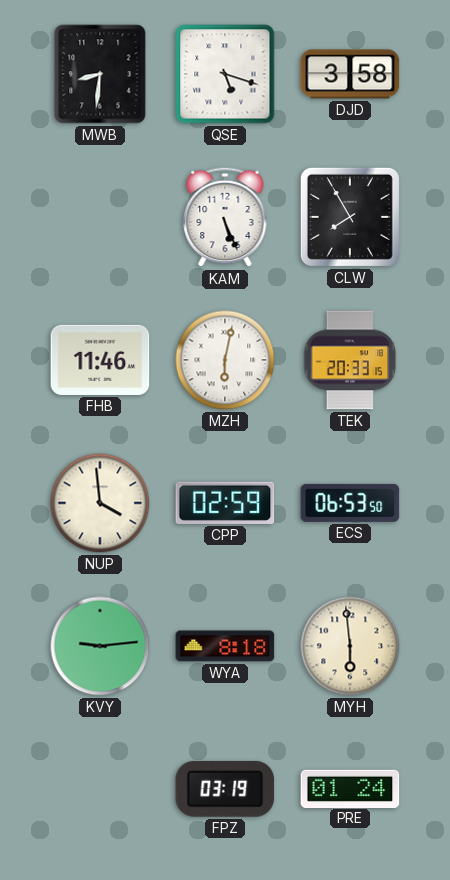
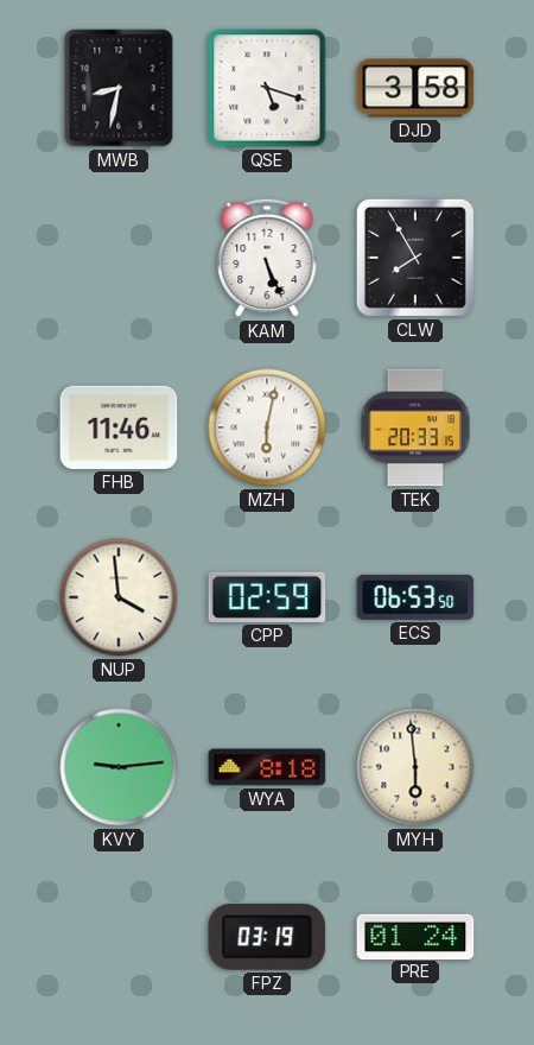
MWB: 8:31 -> 8:32
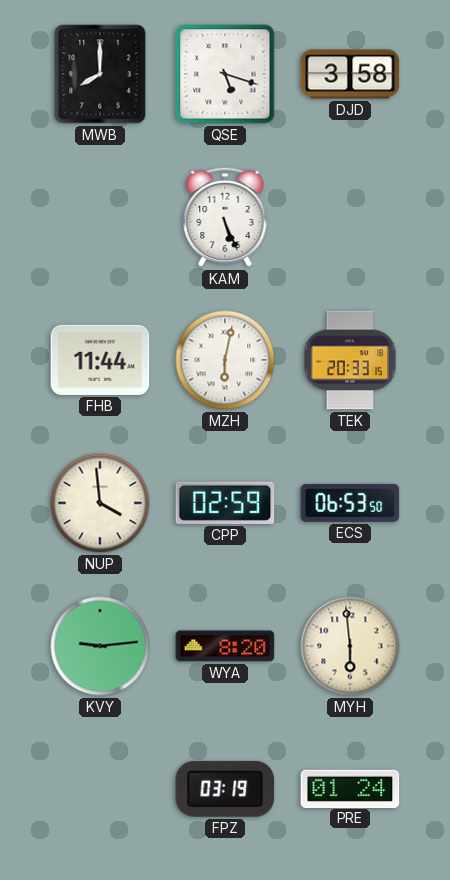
MWB: 8:32 -> 8:00
CLW: 7:55 -> none
FHB: 11:46 -> 11:44
WYA: 8:18 -> 8:20
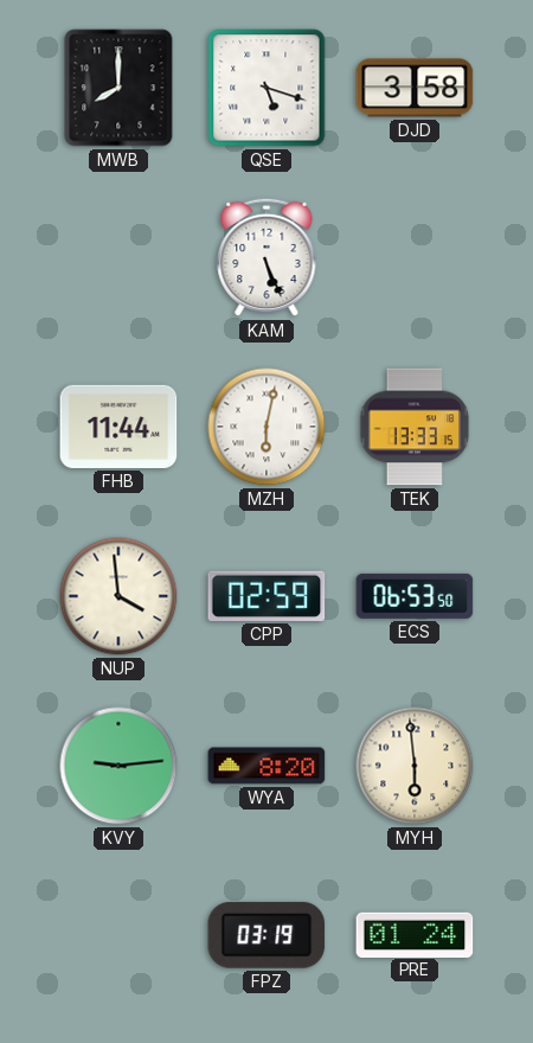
TEK: 20:33 -> 13:33
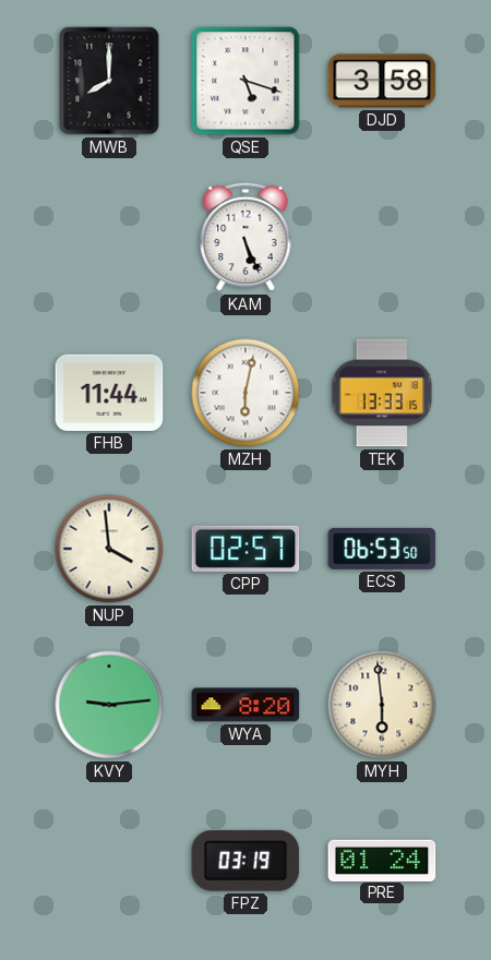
CPP: 02:59 -> 02:57
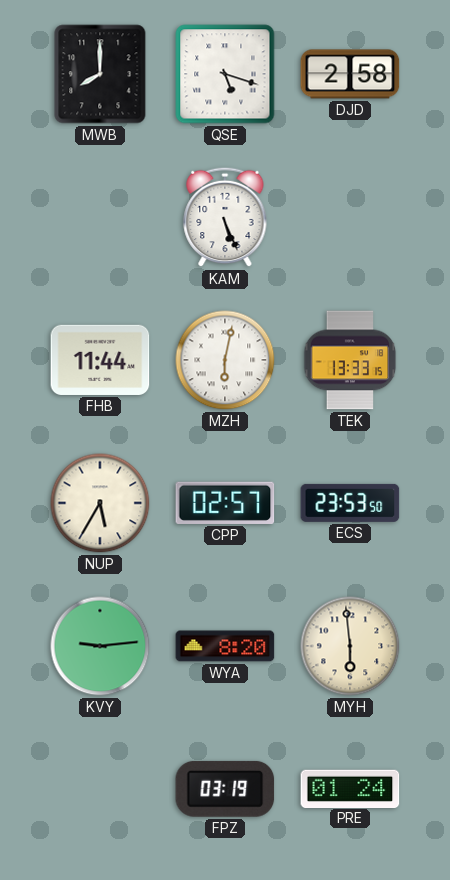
DJD: 3:58 -> 2:58
NUP: 3:59 -> 5:35
ECS: 06:53 -> 23:53
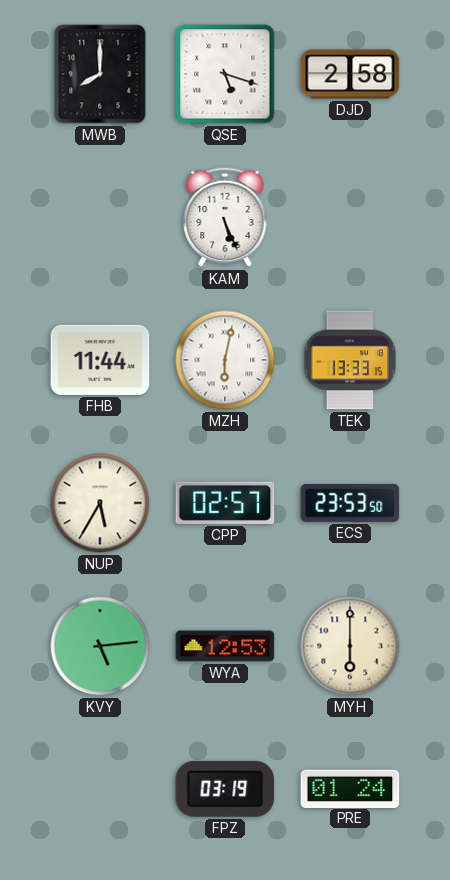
KVY: 9:14 -> 5:14
WYA: 8:20 -> 12:53
MYH: 5:59 -> 6:00
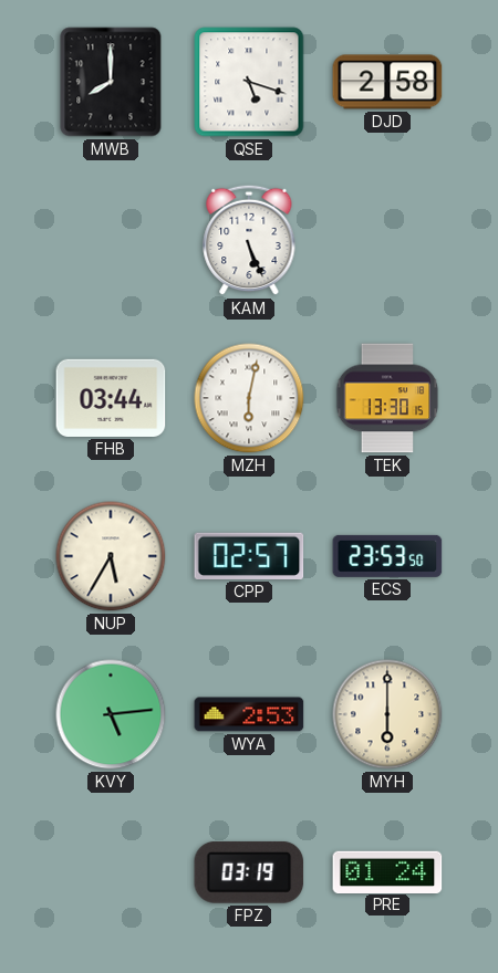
FHB: 11:44 -> 03:44
TEK: 13:33 -> 13:30
WYA: 12:53 -> 2:53
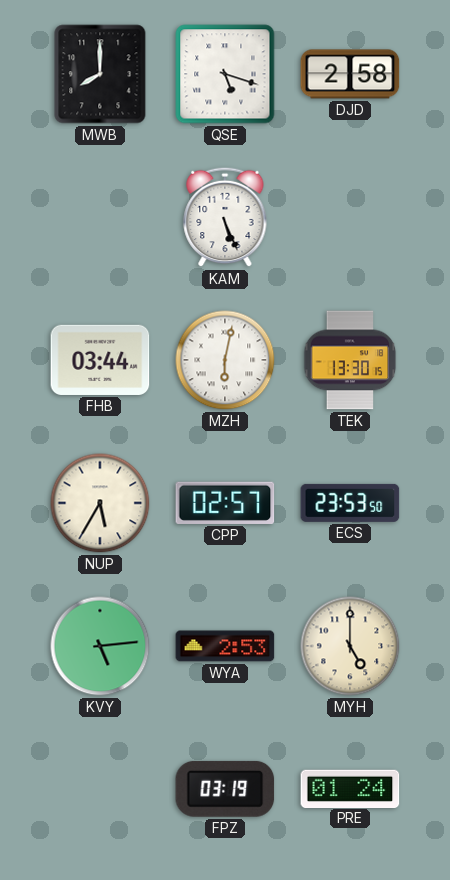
MYH: 6:00 -> 5:00
